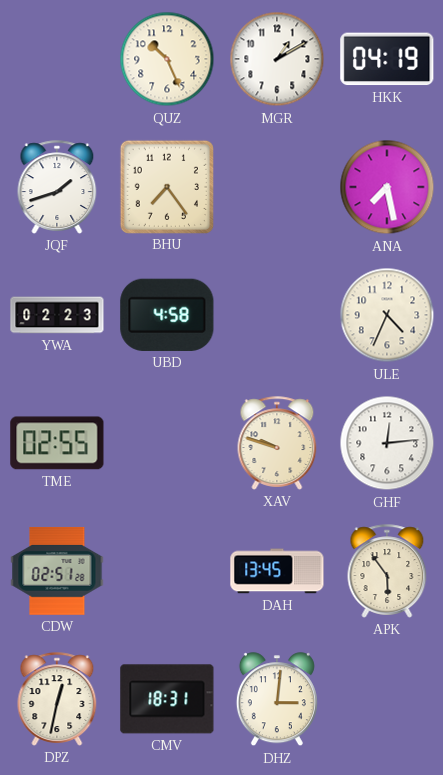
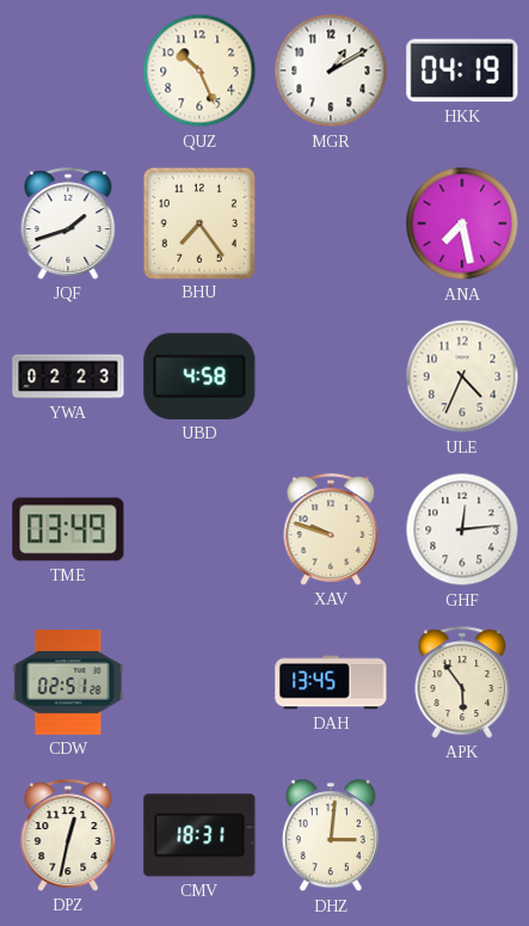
TME: 02:55 -> 03:49
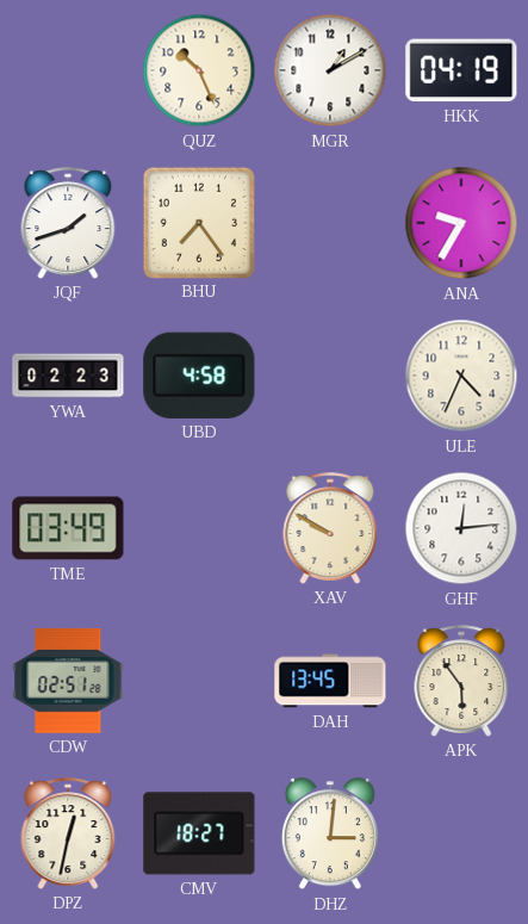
ANA: 7:28 -> 9:35
XAV: 9:48 -> 9:50
CMV: 18:31 -> 18:27
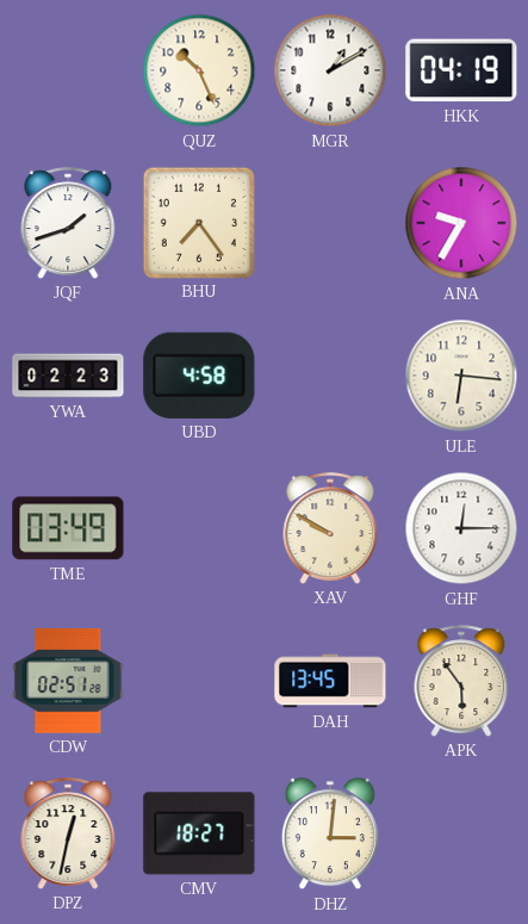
ULE: 4:34 -> 6:16
GHF: 12:14 -> 12:15
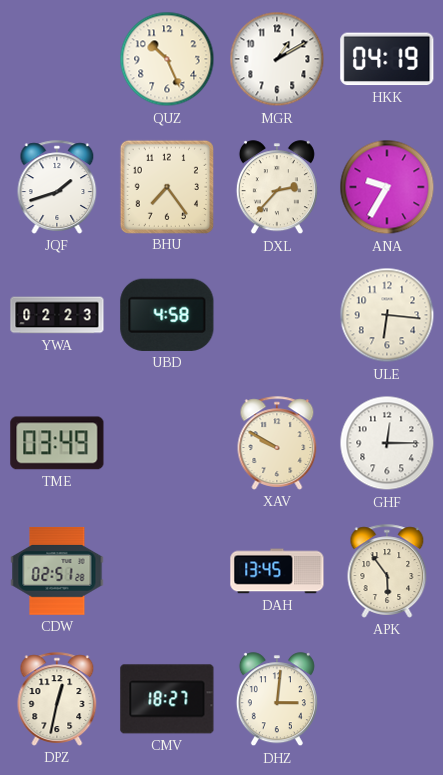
DXL: none -> 2:37
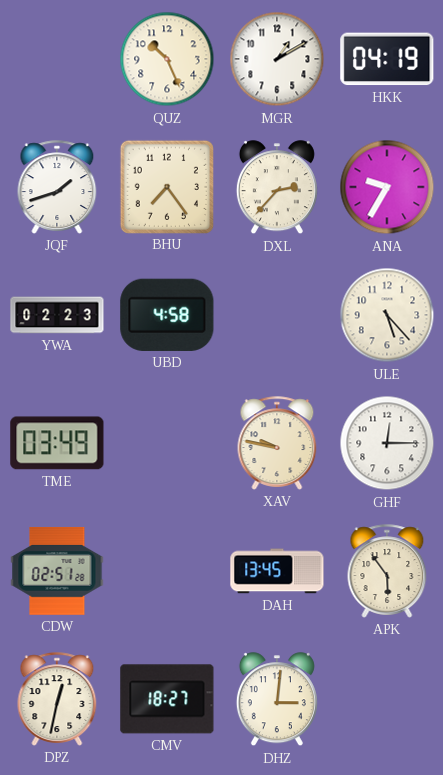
ULE: 6:16 -> 5:23
XAV: 9:50 -> 9:47
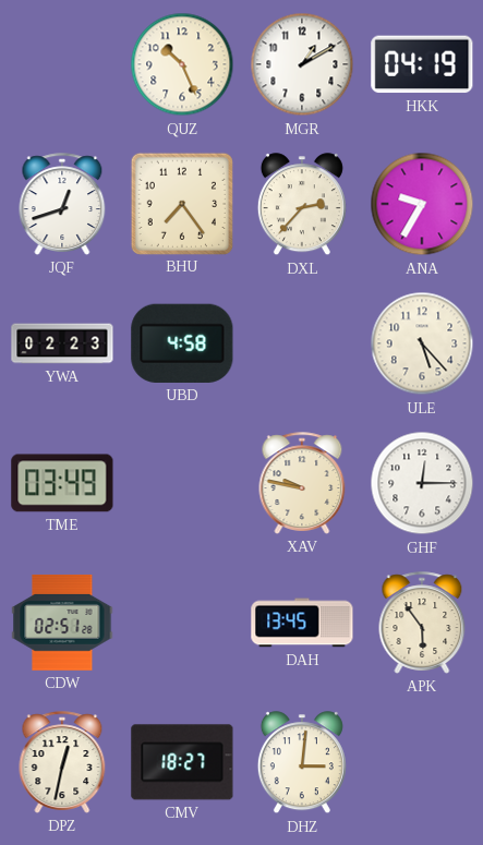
JQF: 1:42 -> 12:42
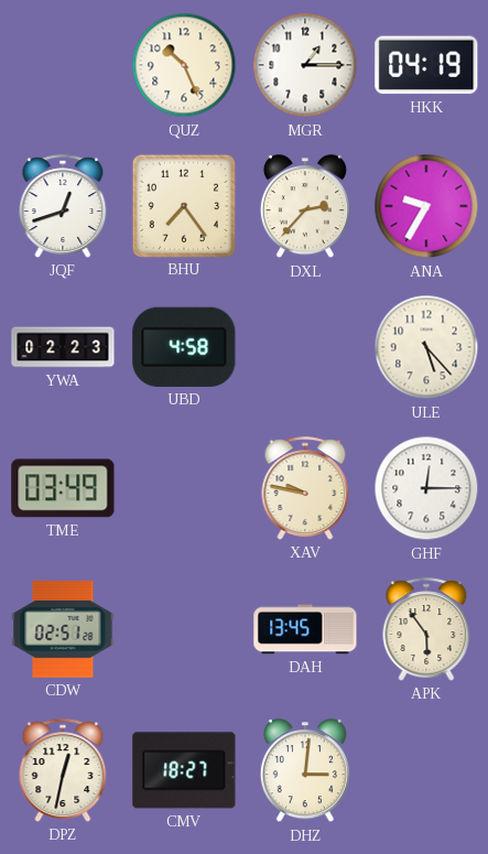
MGR: 1:10 -> 1:15
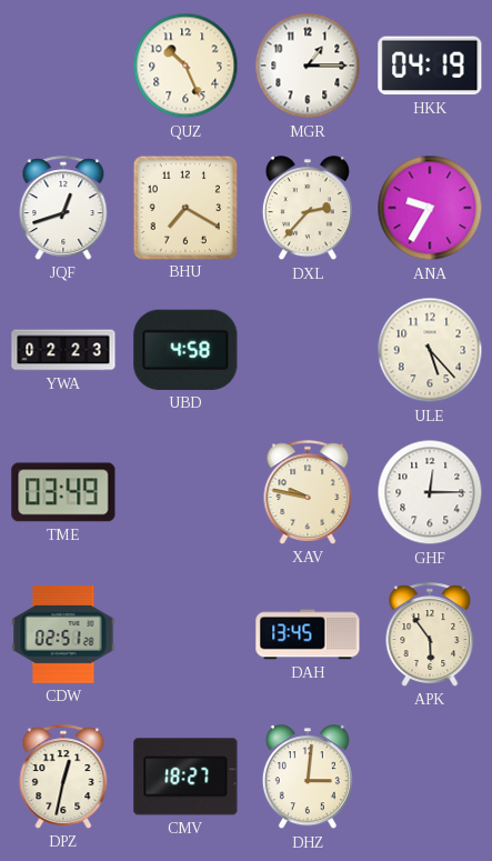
BHU: 7:24 -> 7:20
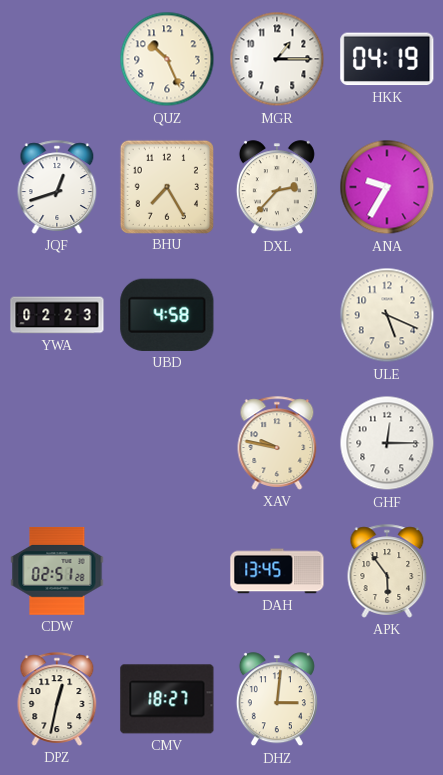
BHU: 7:20 -> 7:25
ULE: 5:23 -> 5:19
TME: 03:49 -> none
